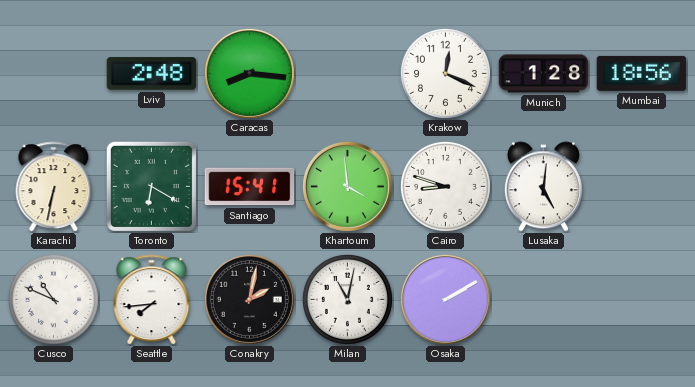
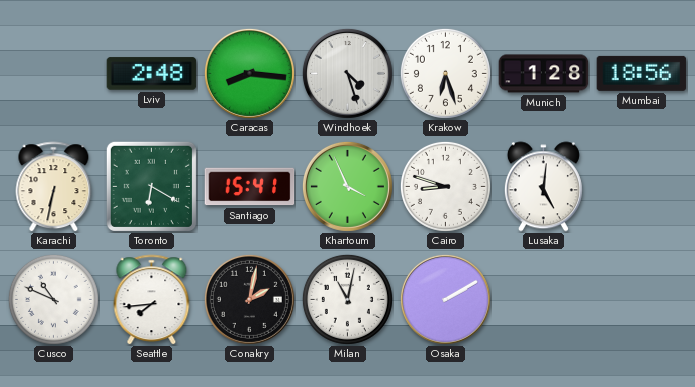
Windhoek: none -> 4:27
Krakow: 12:19 -> 6:27
Khartoum: 3:59 -> 3:56
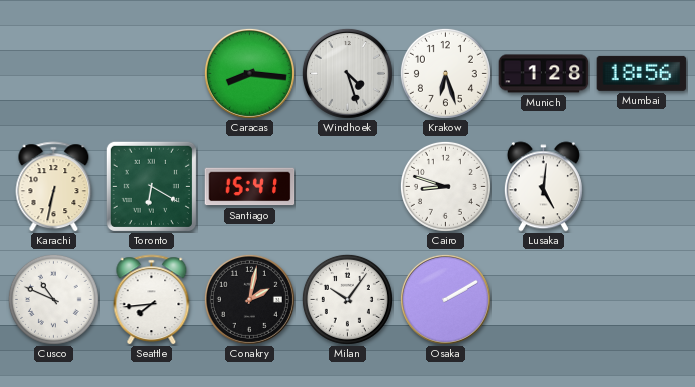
Lviv: 2:48 -> none
Khartoum: 3:56 -> none
Milan: 11:02 -> 10:06
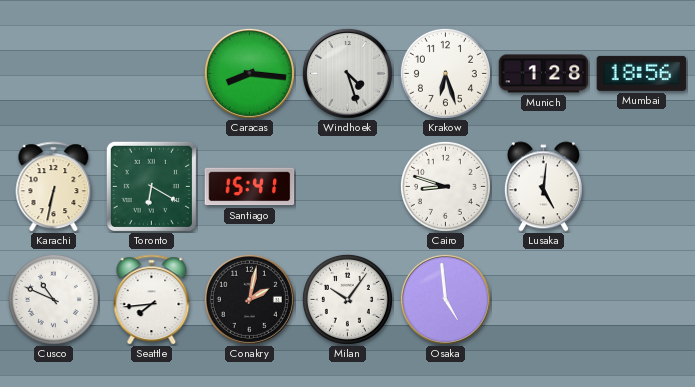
Osaka: 2:10 -> 4:59
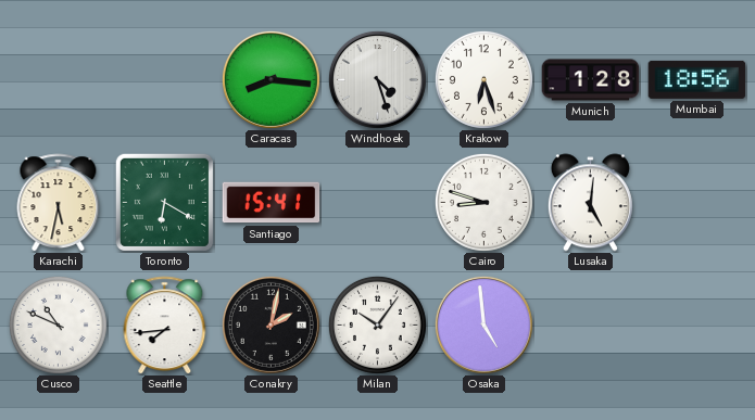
Karachi: 6:32 -> 5:32
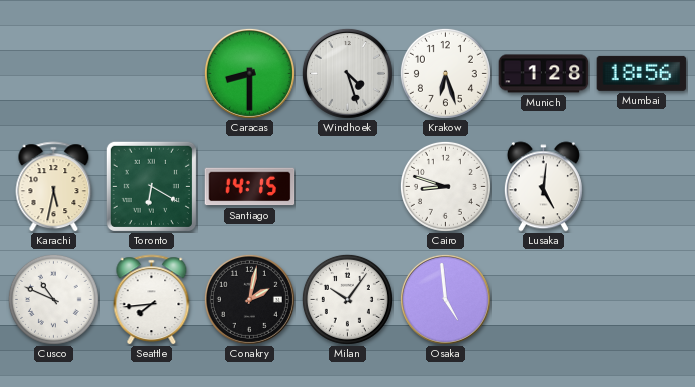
Caracas: 8:16 -> 8:30
Santiago: 15:41 -> 14:15
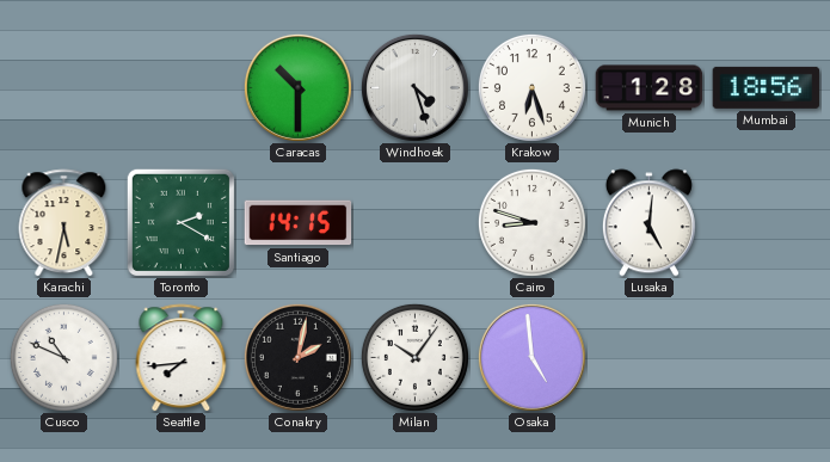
Caracas: 8:30 -> 10:30
Toronto: 6:20 -> 2:20
